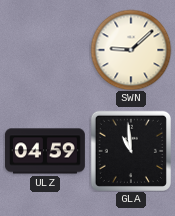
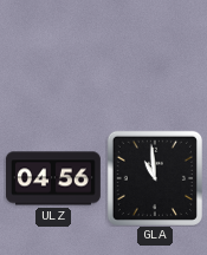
SWN: 9:08 -> none
ULZ: 04:59 -> 04:56
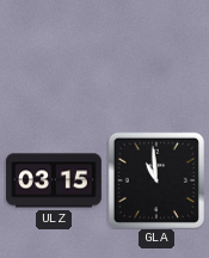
ULZ: 04:56 -> 03:15
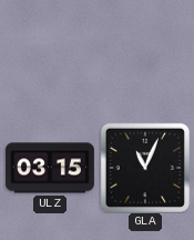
GLA: 10:59 -> 11:04
